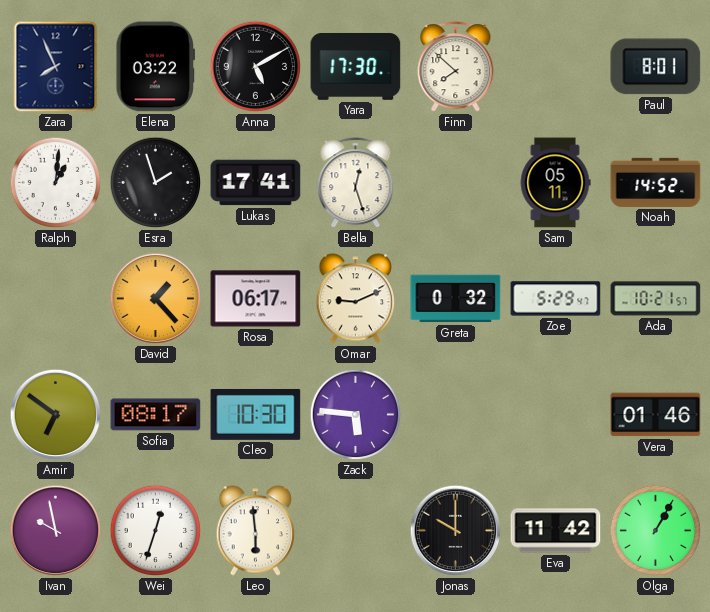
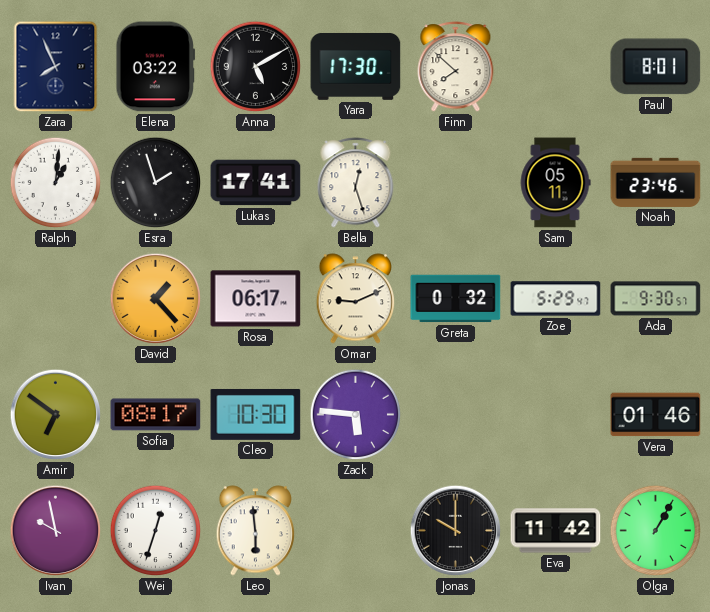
Noah: 14:52 -> 23:46
Ada: 10:21 -> 9:30
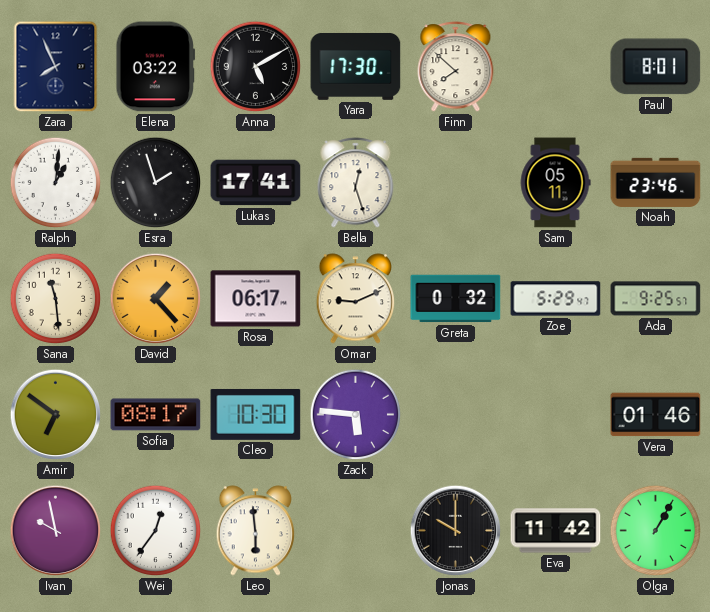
Sana: none -> 11:29
Ada: 9:30 -> 9:25
Wei: 12:33 -> 12:36
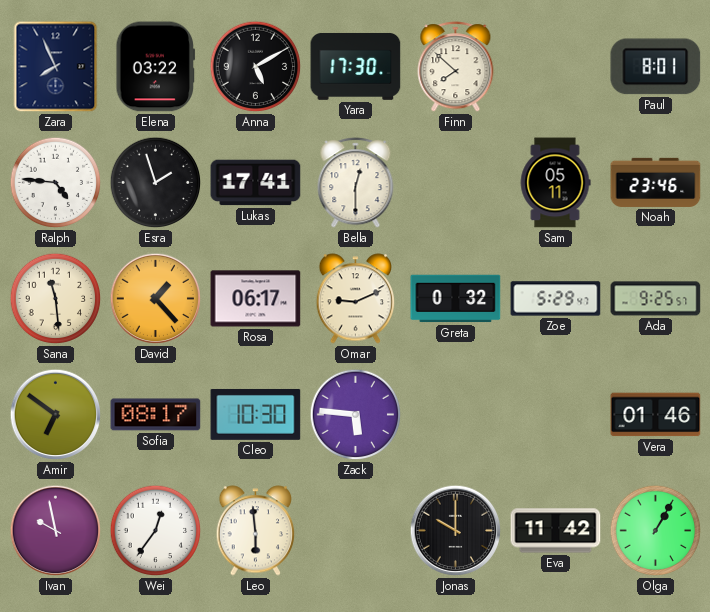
Ralph: 1:01 -> 4:46
Bella: 12:27 -> 12:30
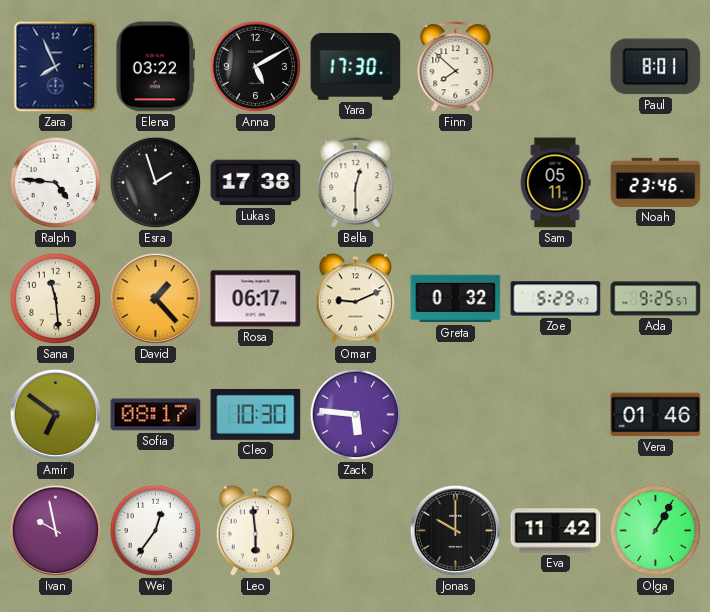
Lukas: 17:41 -> 17:38
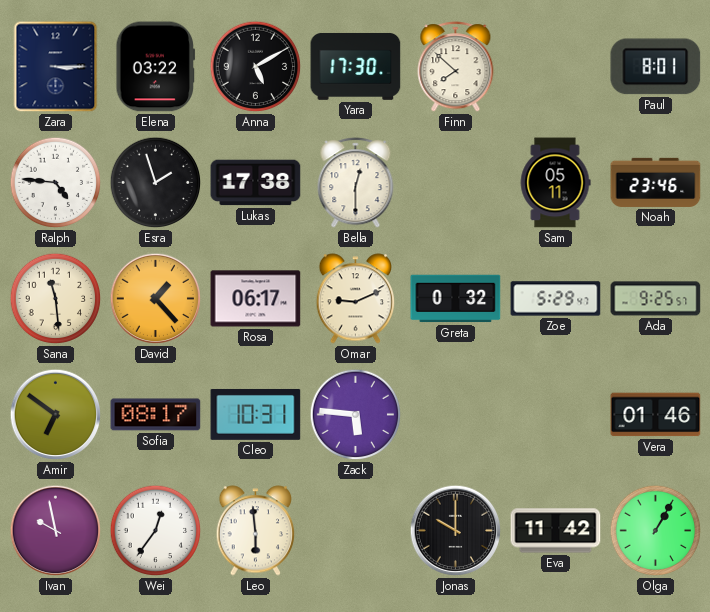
Zara: 7:56 -> 3:15
Cleo: 10:30 -> 10:31
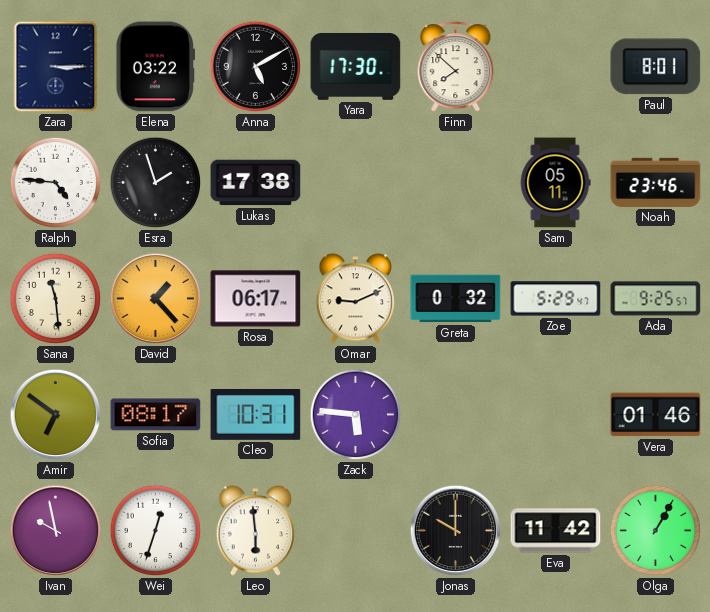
Bella: 12:30 -> none
Wei: 12:36 -> 12:33
